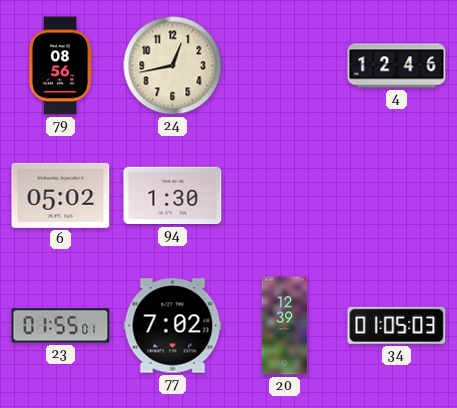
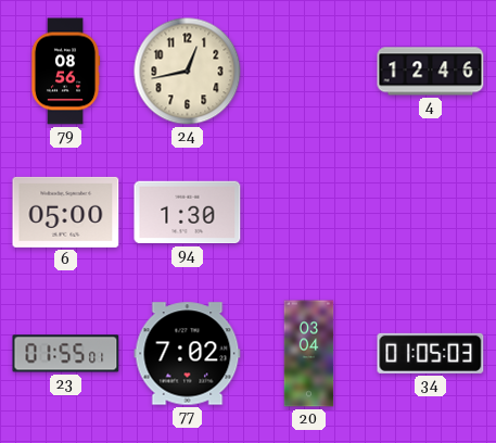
6: 05:02 -> 05:00
20: 12:39 -> 03:04
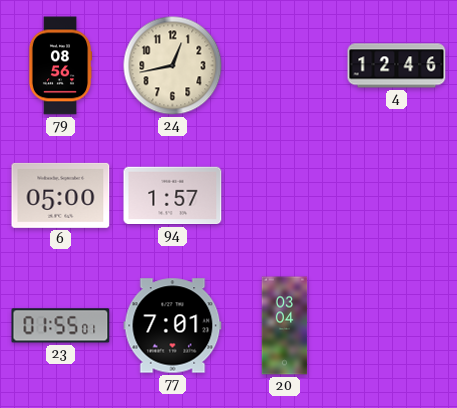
94: 1:30 -> 1:57
77: 7:02 -> 7:01
34: 01:05 -> none
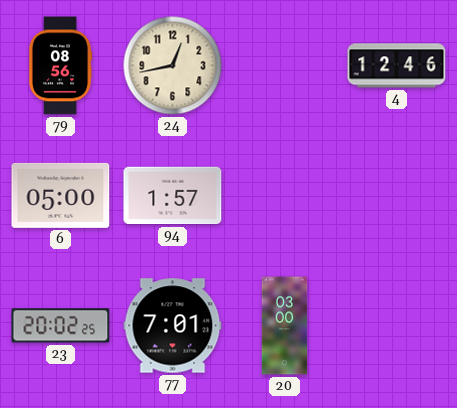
23: 01:55 -> 20:02
20: 03:04 -> 03:00
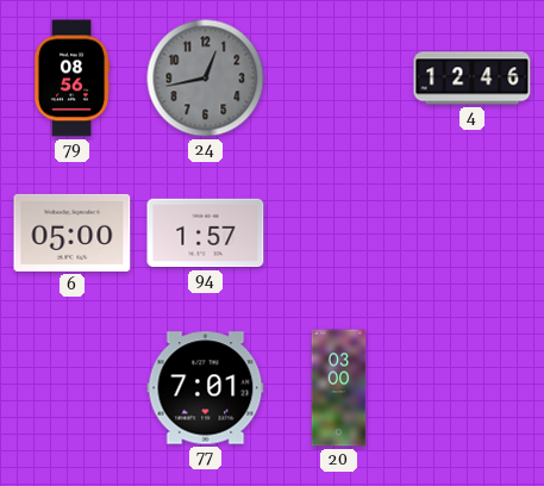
24 dial: cream -> grey
23: 20:02 -> none
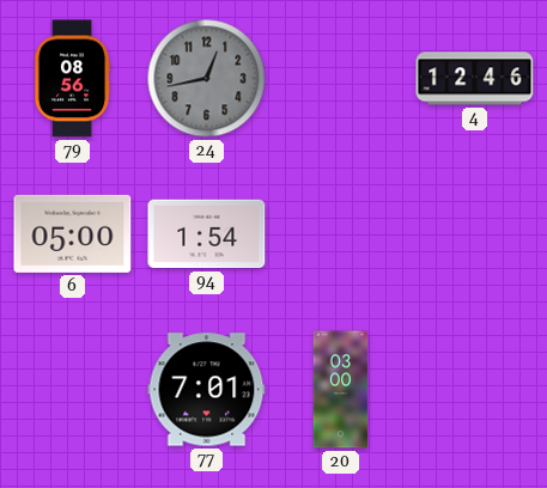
94: 1:57 -> 1:54
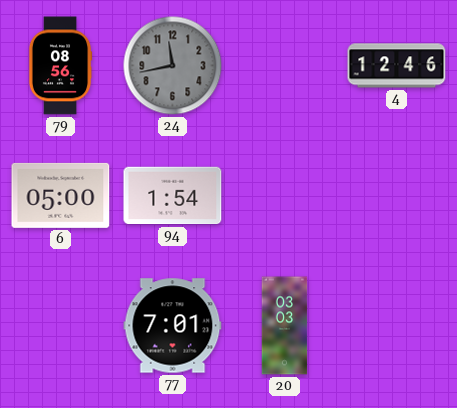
24: 12:43 -> 11:43
20: 03:00 -> 03:03
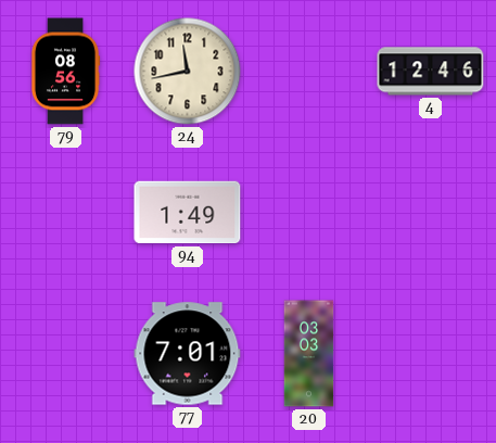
24 dial: grey -> cream
6: 05:00 -> none
94: 1:54 -> 1:49
